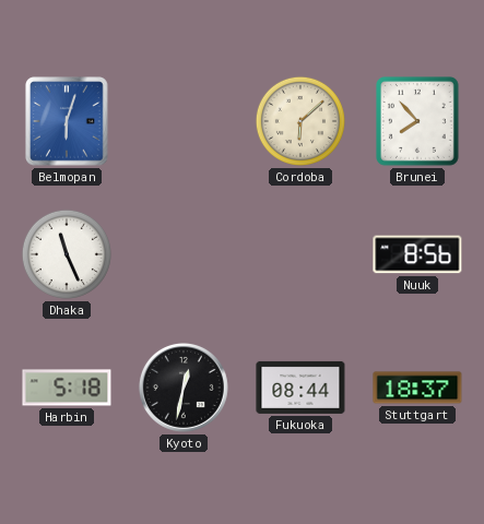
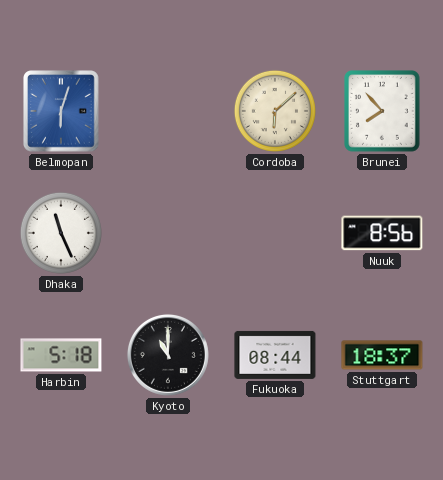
Kyoto: 12:32 -> 11:00
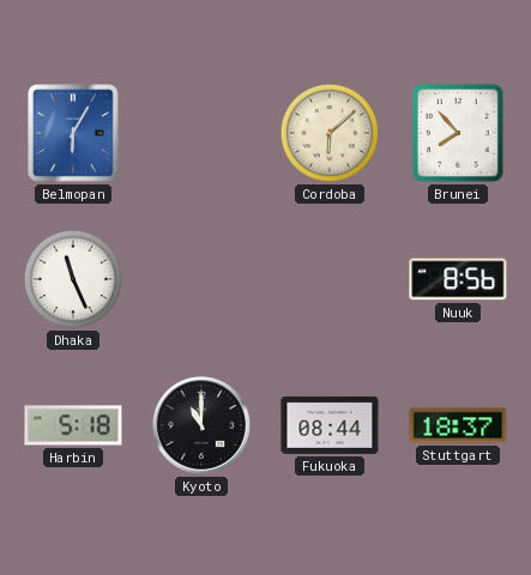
Belmopan: 6:03 -> 6:05
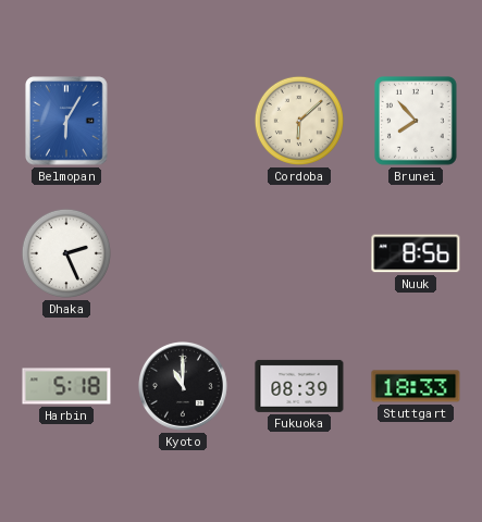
Dhaka: 11:26 -> 2:26
Fukuoka: 08:44 -> 08:39
Stuttgart: 18:37 -> 18:33
